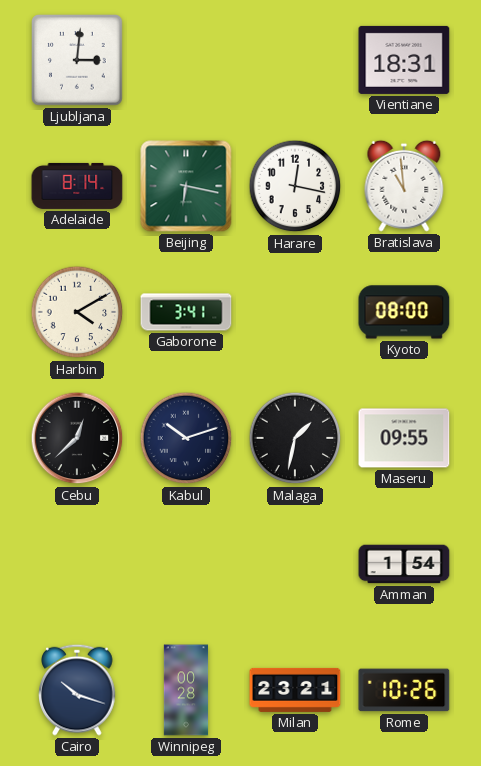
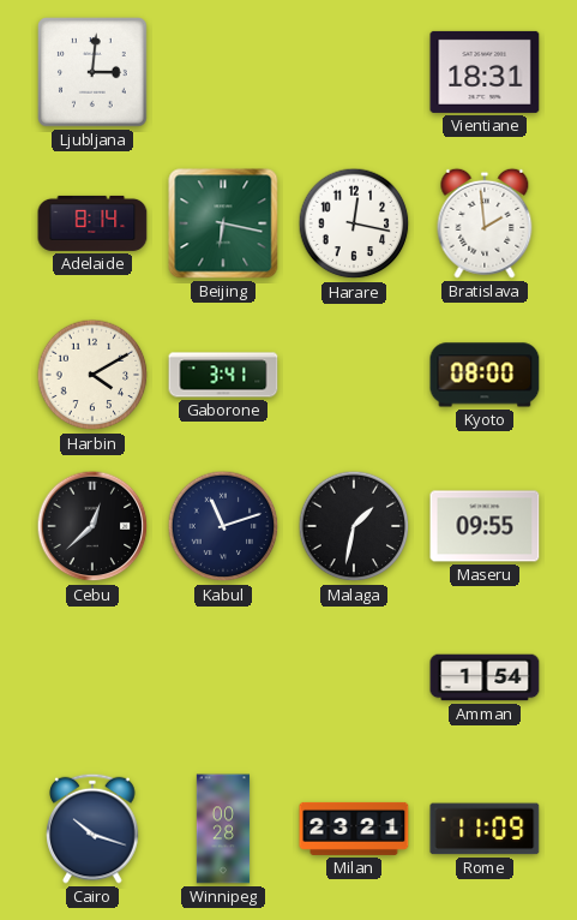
Bratislava: 10:59 -> 1:59
Kabul: 10:12 -> 11:12
Rome: 10:26 -> 11:09
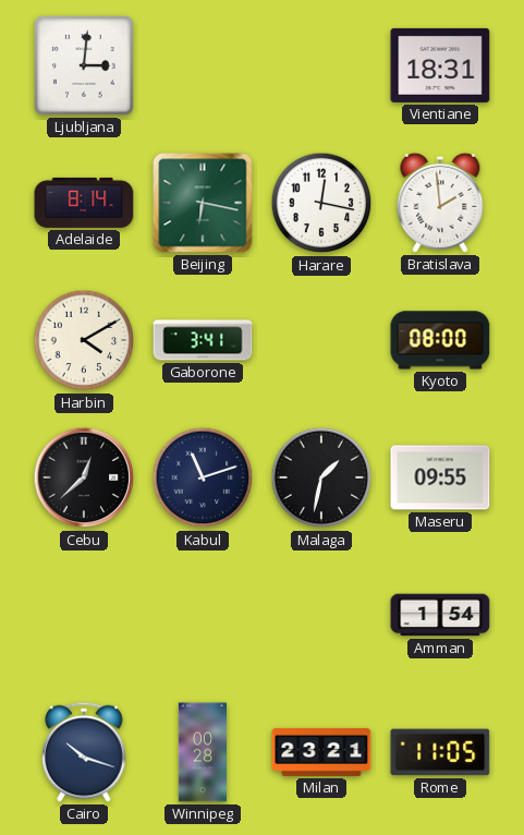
Rome: 11:09 -> 11:05
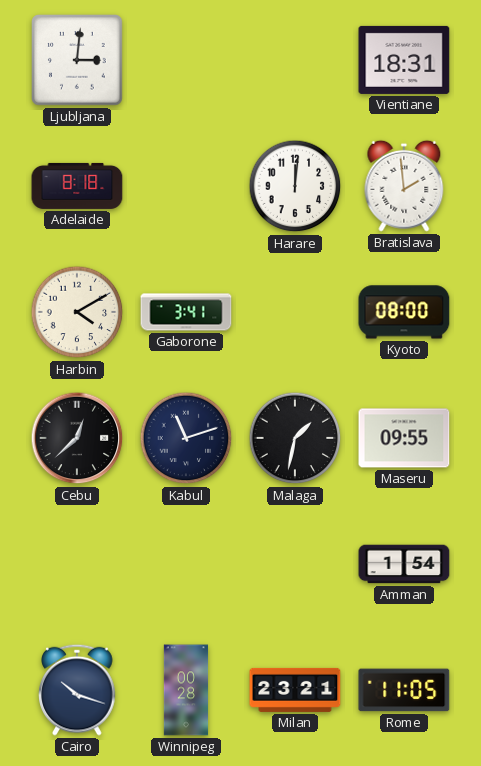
Adelaide: 8:14 -> 8:18
Beijing: 6:17 -> none
Harare: 12:17 -> 12:01
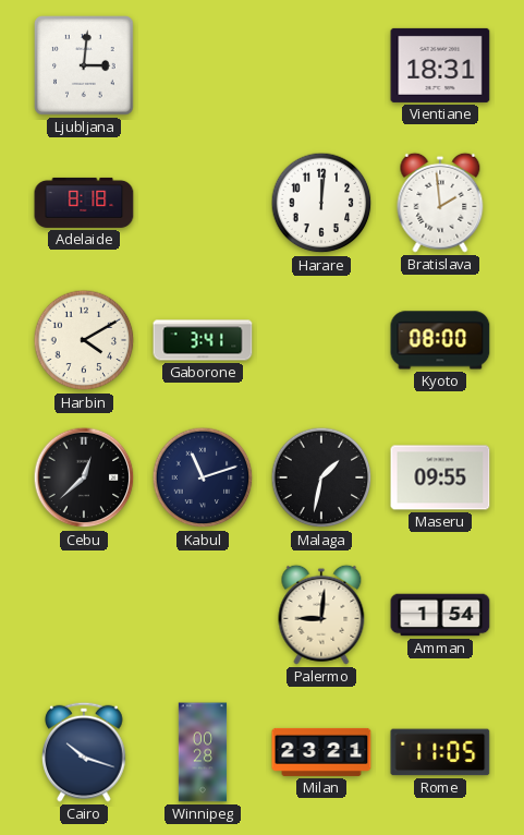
Palermo: none -> 9:01
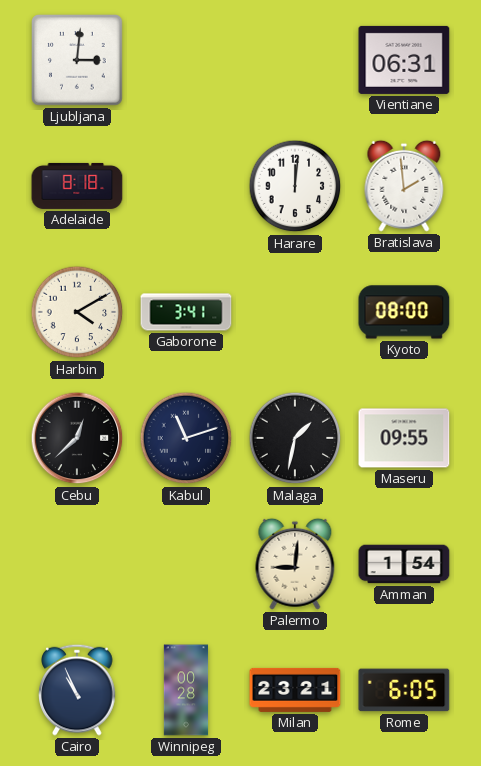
Vientiane: 18:31 -> 06:31
Cairo: 10:18 -> 10:56
Rome: 11:05 -> 6:05
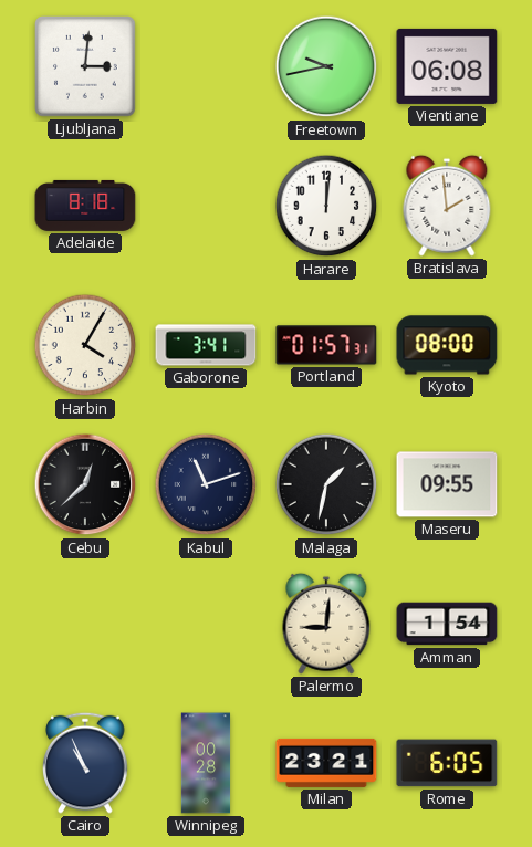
Freetown: none -> 9:43
Vientiane: 06:31 -> 06:08
Harbin: 4:10 -> 4:05
Portland: none -> 01:57
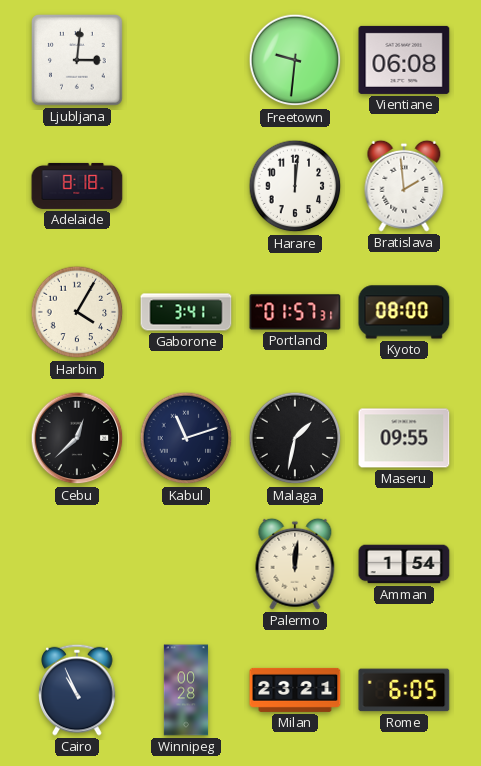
Freetown: 9:43 -> 9:31
Palermo: 9:01 -> 12:01
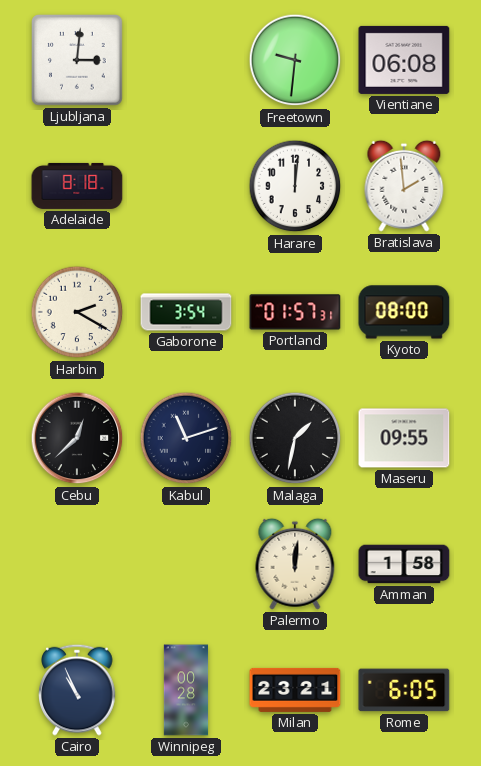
Harbin: 4:05 -> 2:20
Gaborone: 3:41 -> 3:54
Amman: 1:54 -> 1:58
